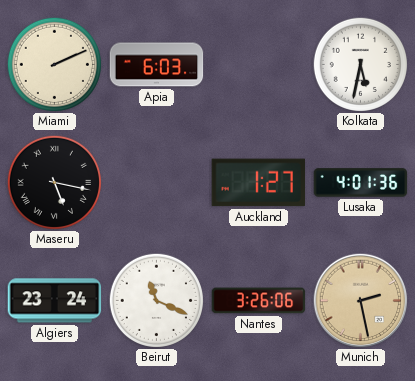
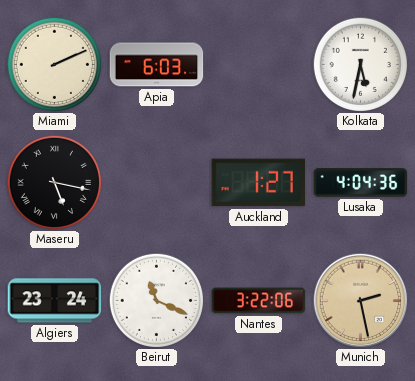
Lusaka: 4:01 -> 4:04
Nantes: 3:26 -> 3:22
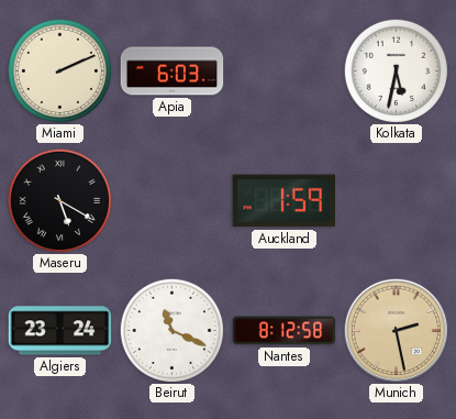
Maseru: 5:17 -> 5:20
Auckland: 1:27 -> 1:59
Lusaka: 4:04 -> none
Nantes: 3:22 -> 8:12
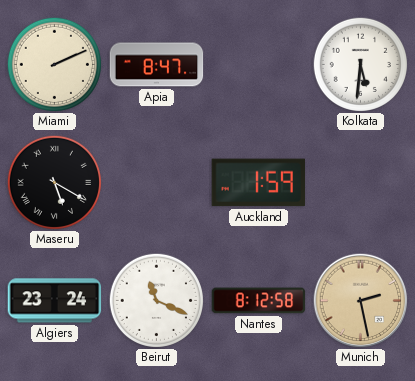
Apia: 6:03 -> 8:47
Kolkata: 5:32 -> 5:31
